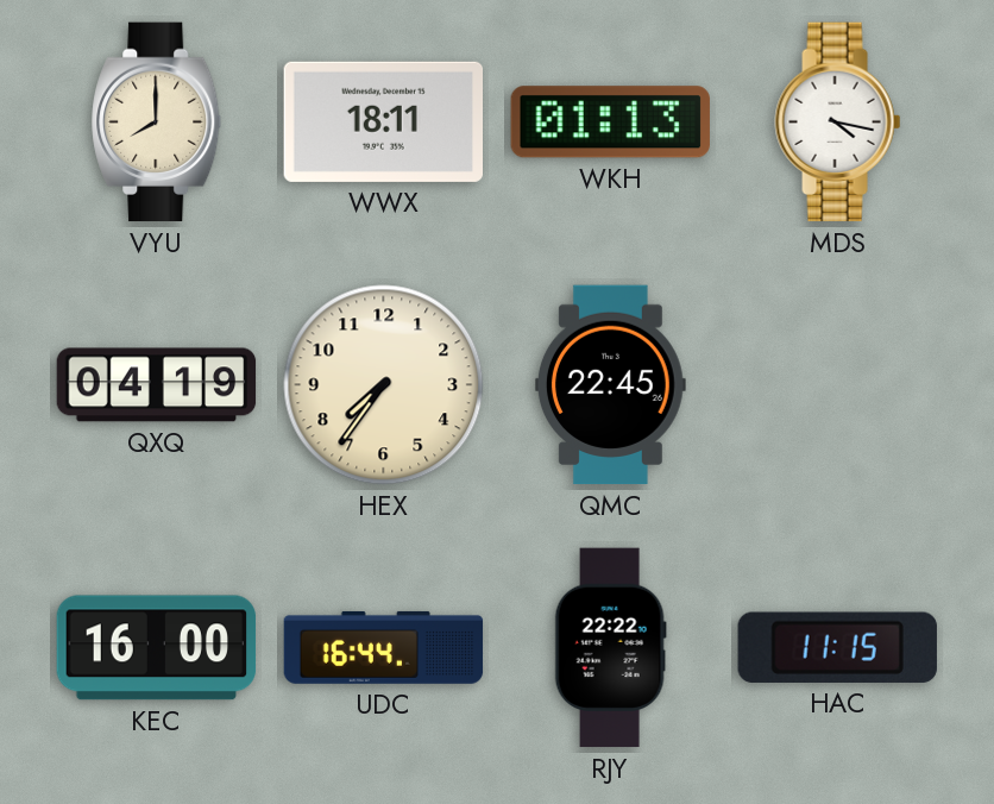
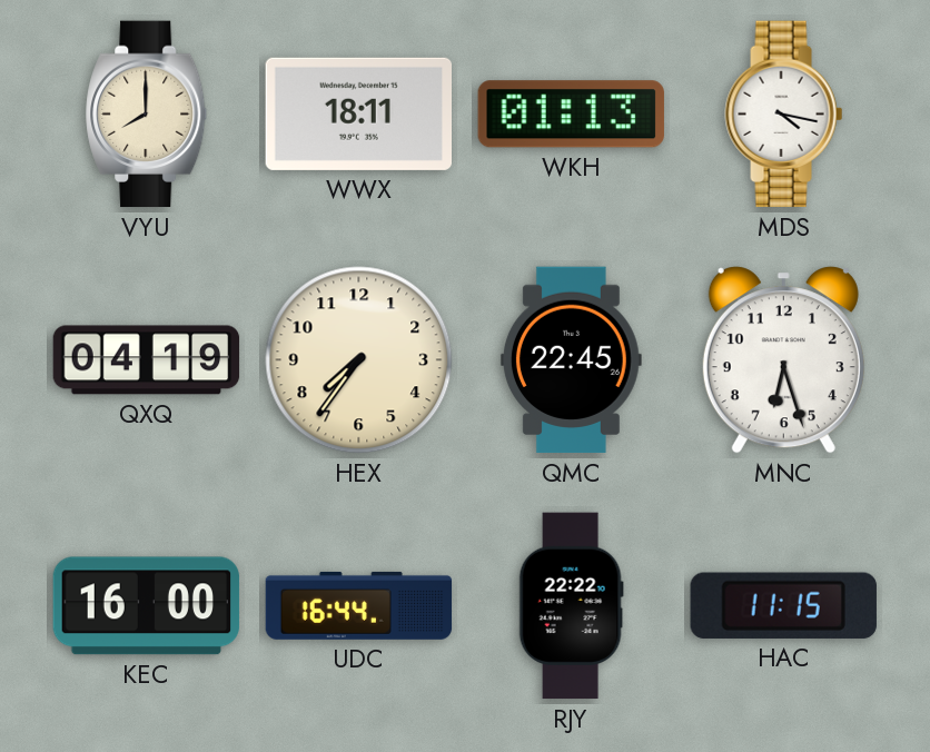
MNC: none -> 6:27
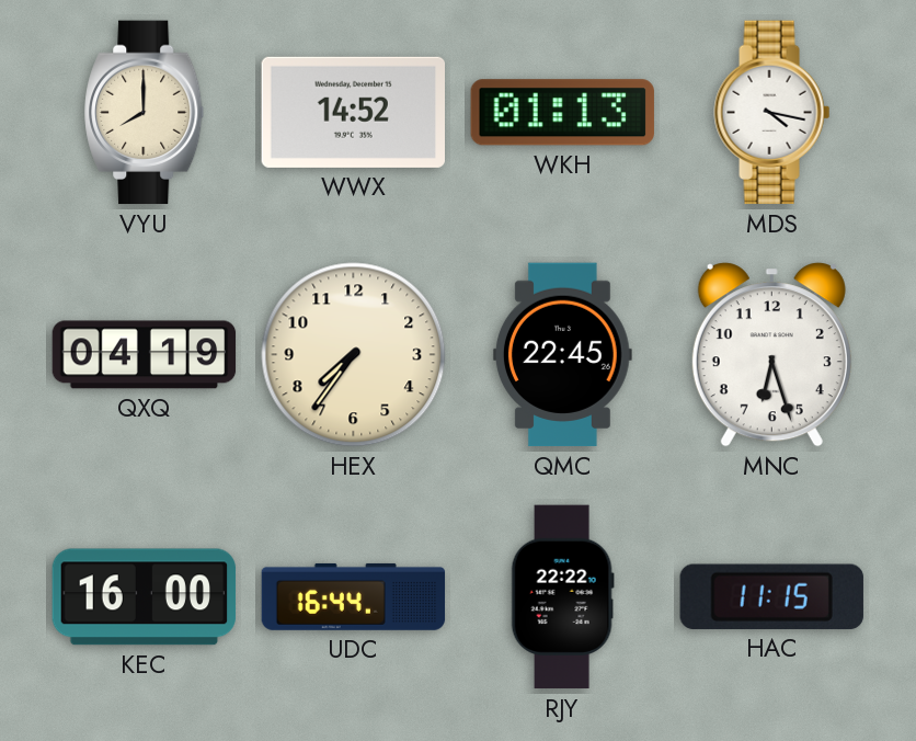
WWX: 18:11 -> 14:52
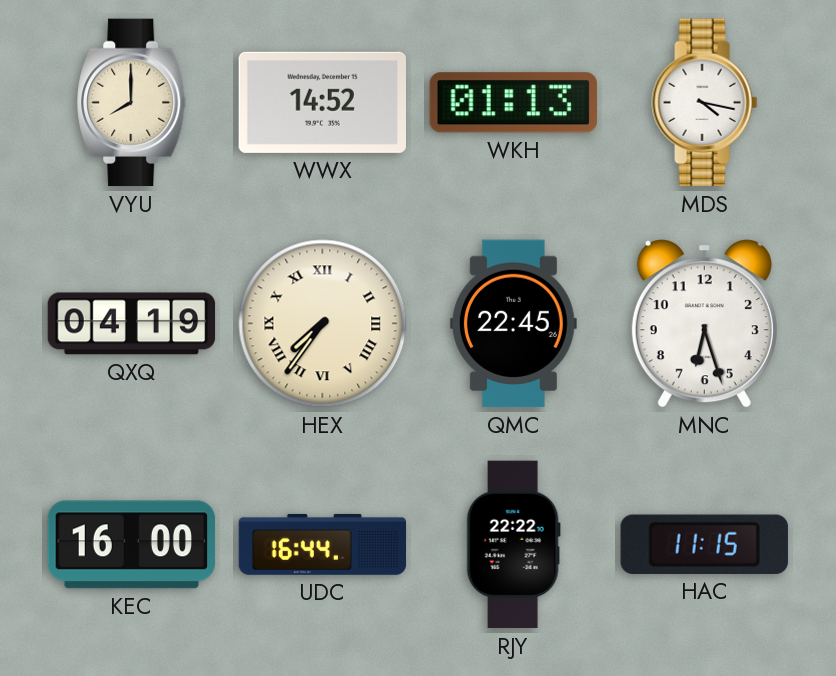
HEX numerals: Arabic -> Roman
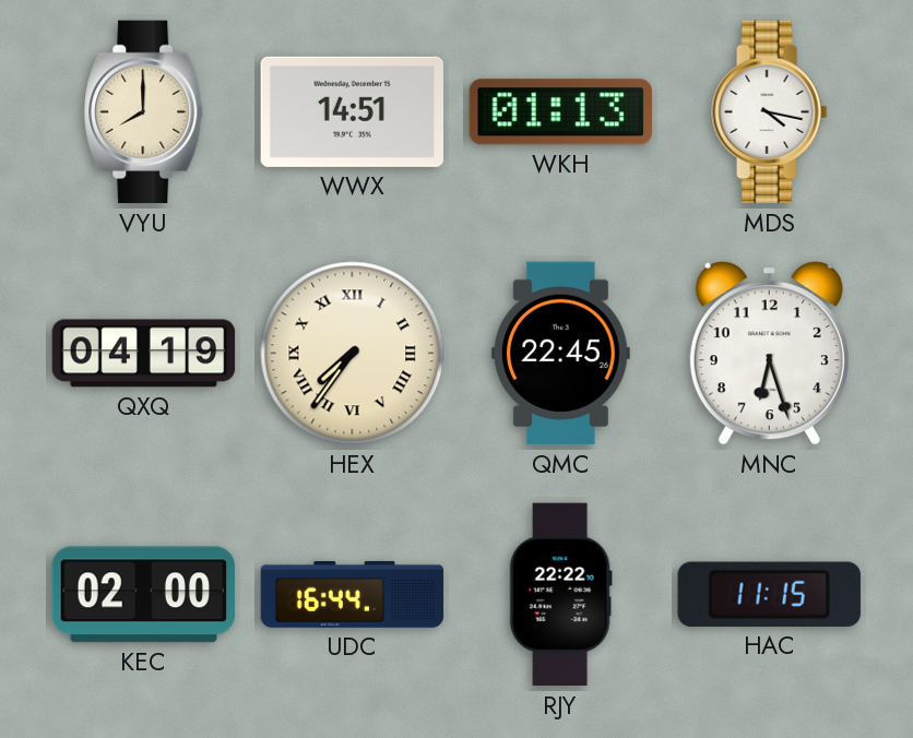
WWX: 14:52 -> 14:51
KEC: 16:00 -> 02:00
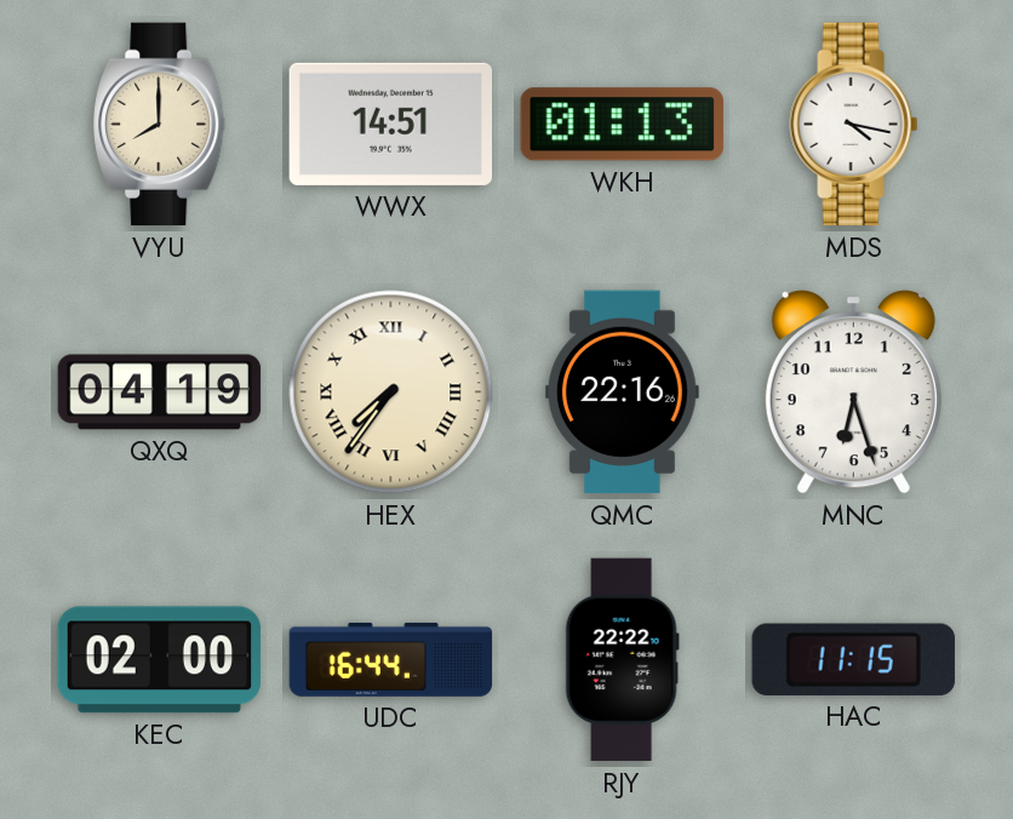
QMC: 22:45 -> 22:16
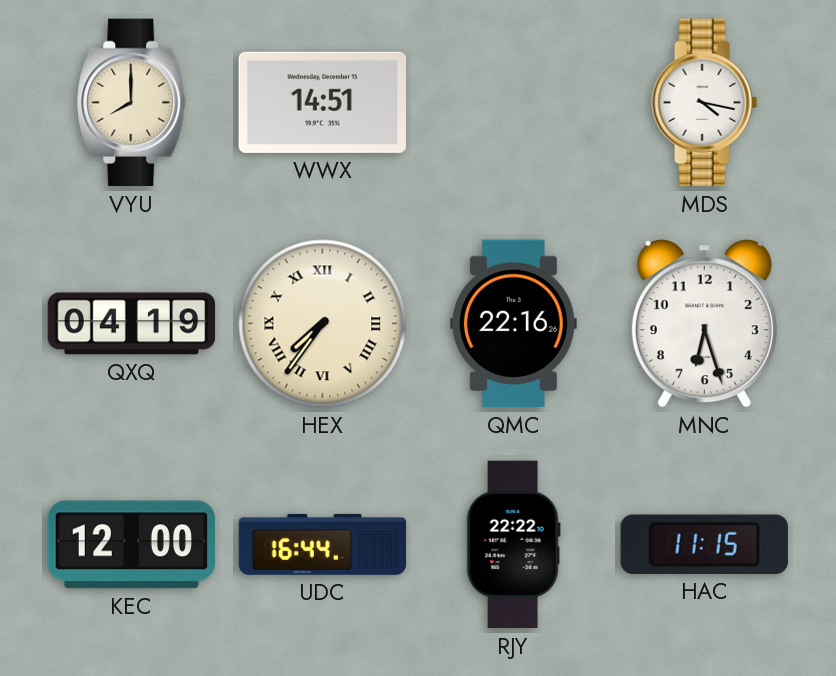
WKH: 01:13 -> none
KEC: 02:00 -> 12:00
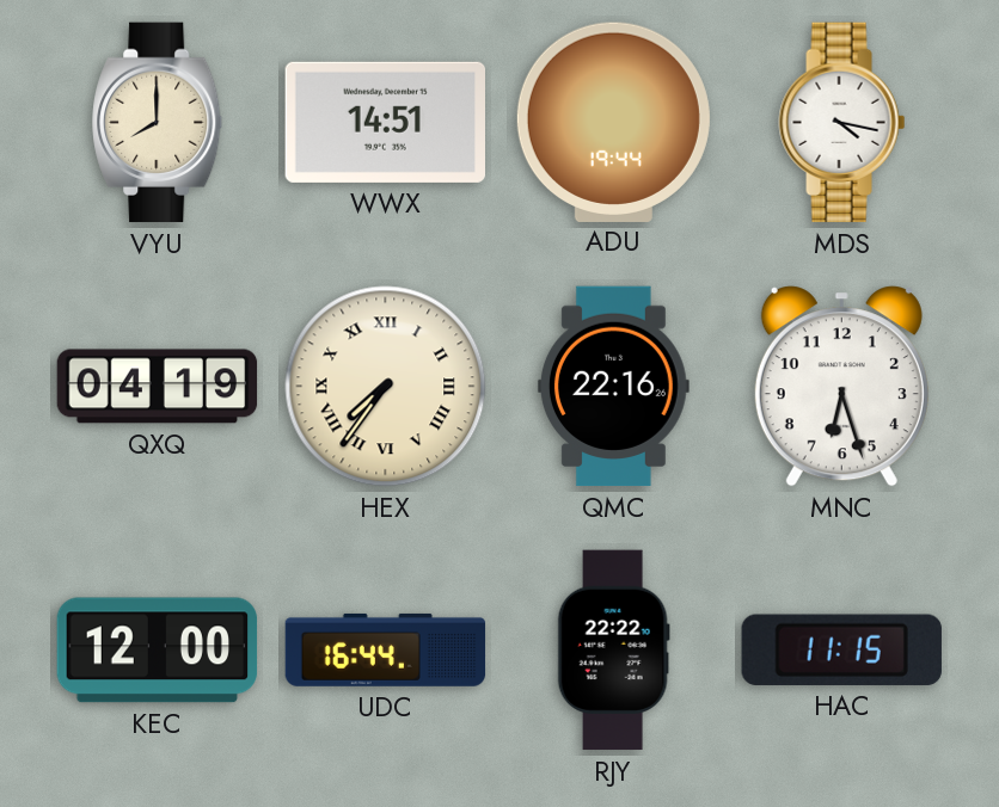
ADU: none -> 19:44
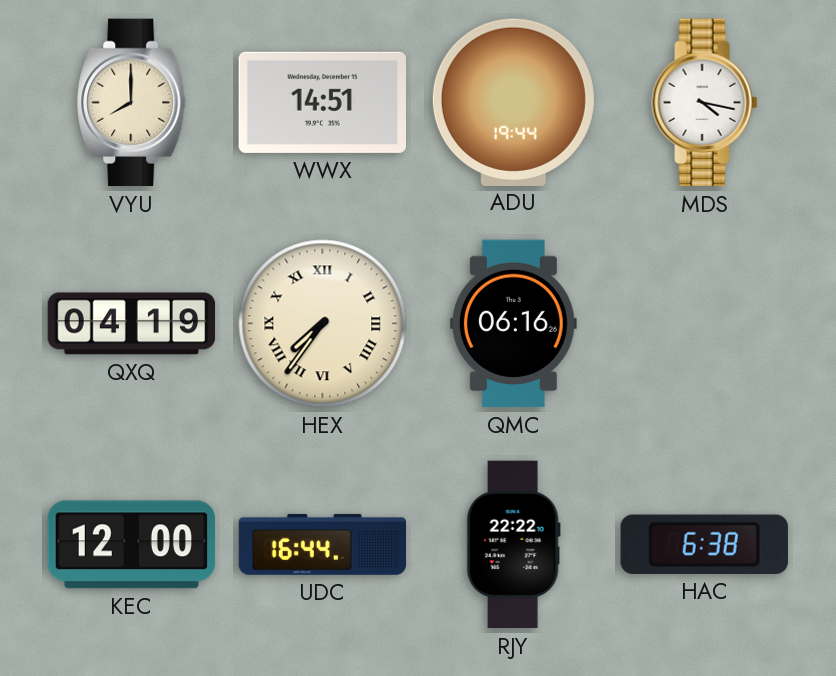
QMC: 22:16 -> 06:16
MNC: 6:27 -> none
HAC: 11:15 -> 6:38
